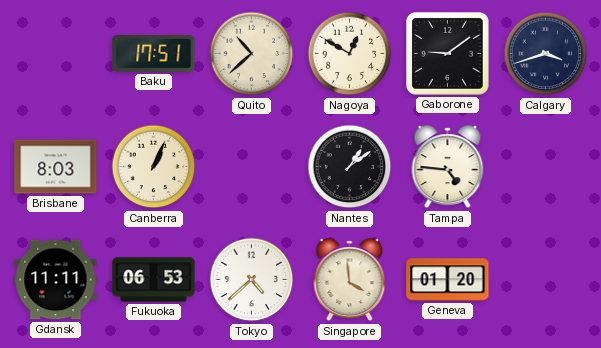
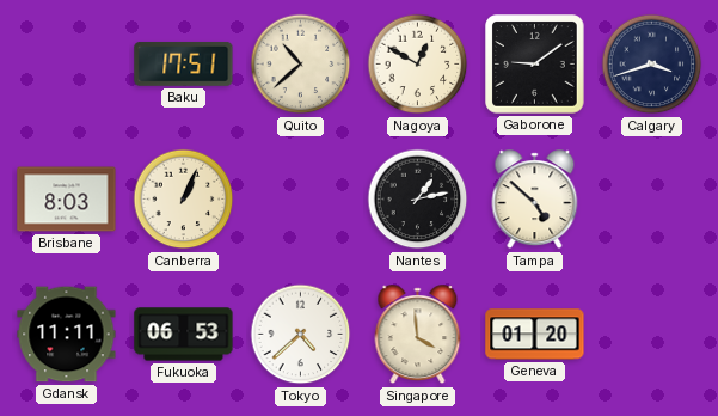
Nantes: 1:09 -> 1:13
Tampa: 4:46 -> 4:52
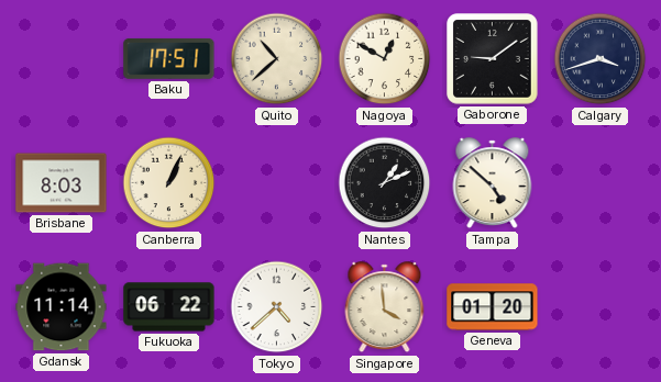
Nantes: 1:13 -> 1:11
Gdansk: 11:11 -> 11:14
Fukuoka: 06:53 -> 06:22
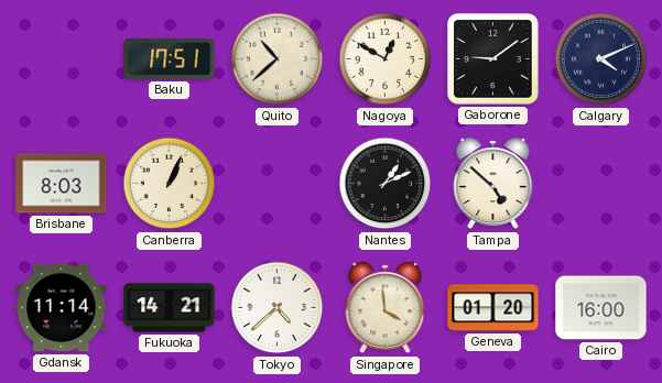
Calgary: 3:42 -> 4:11
Fukuoka: 06:22 -> 14:21
Cairo: none -> 16:00
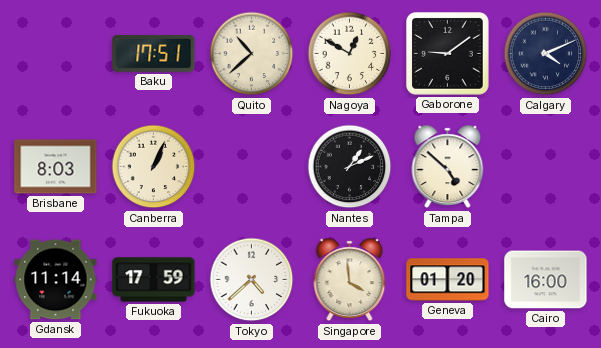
Fukuoka: 14:21 -> 17:59
